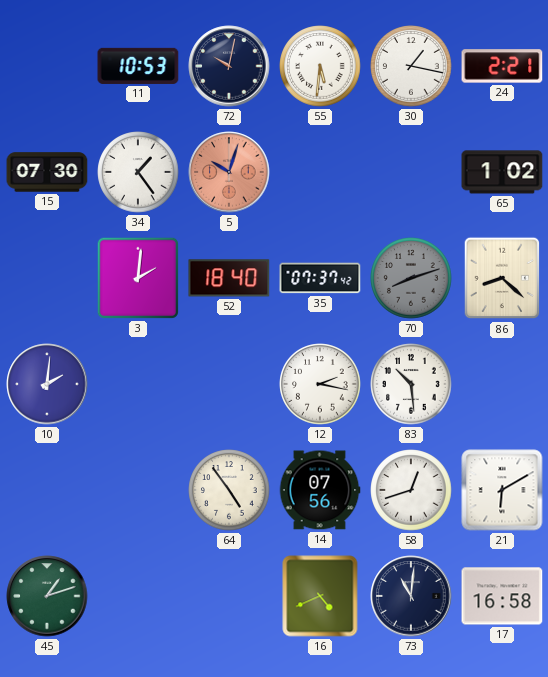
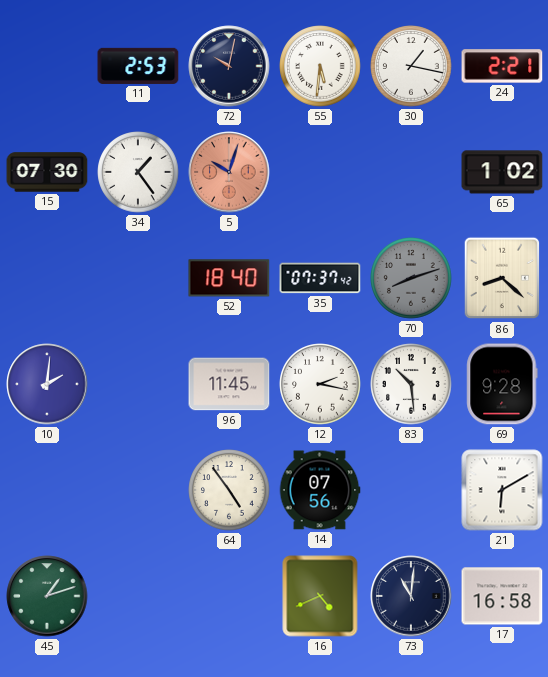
11: 10:53 -> 2:53
3: 2:01 -> none
96: none -> 11:45
69: none -> 9:28
58: 12:42 -> none
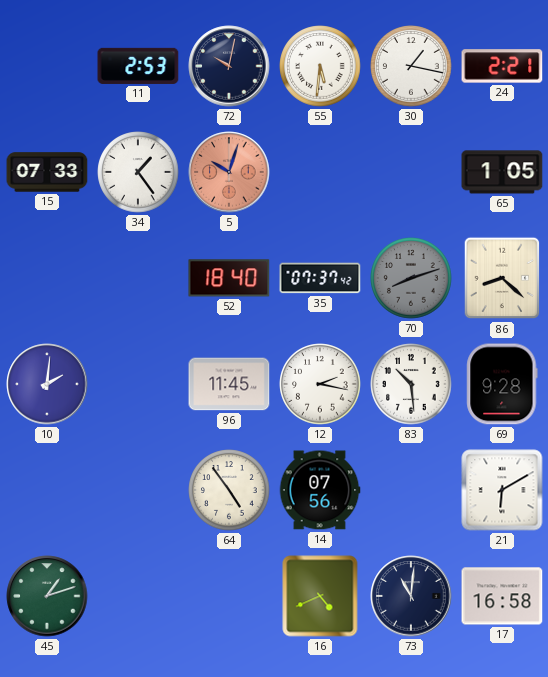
15: 07:30 -> 07:33
65: 1:02 -> 1:05
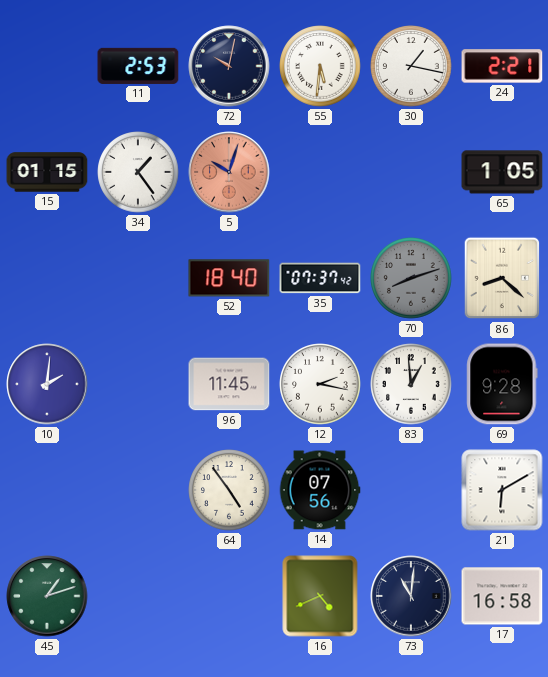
15: 07:33 -> 01:15
83: 10:29 -> 12:59
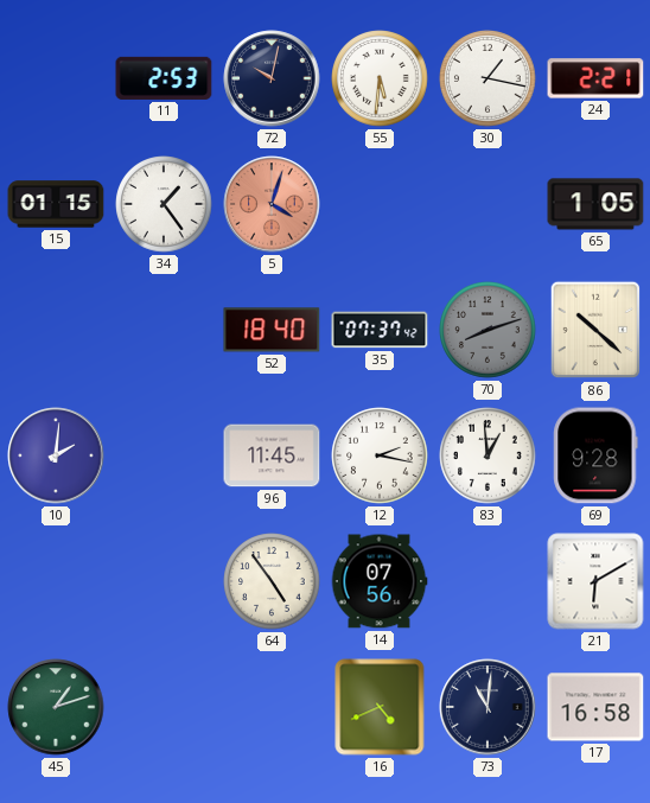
5: 10:03 -> 4:03
86: 8:22 -> 10:22
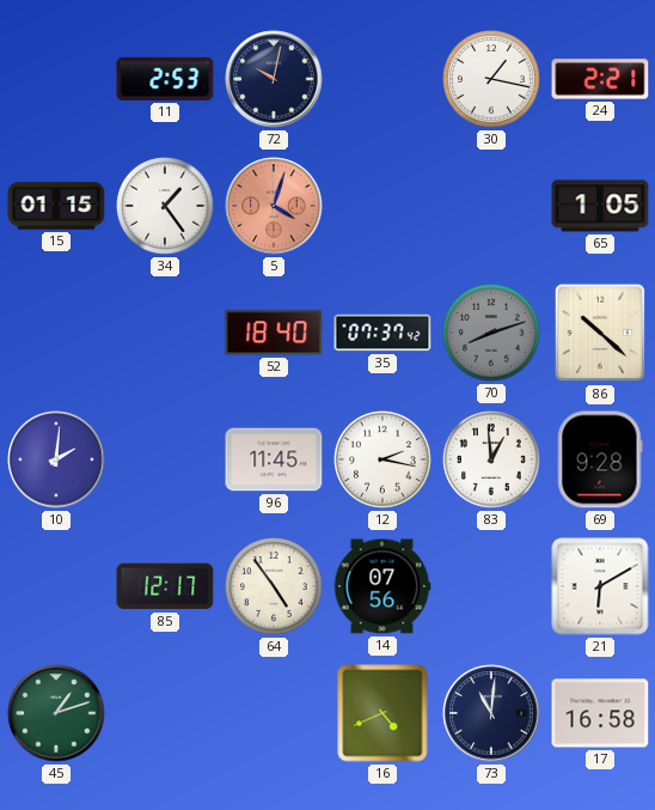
55: 5:31 -> none
85: none -> 12:17
